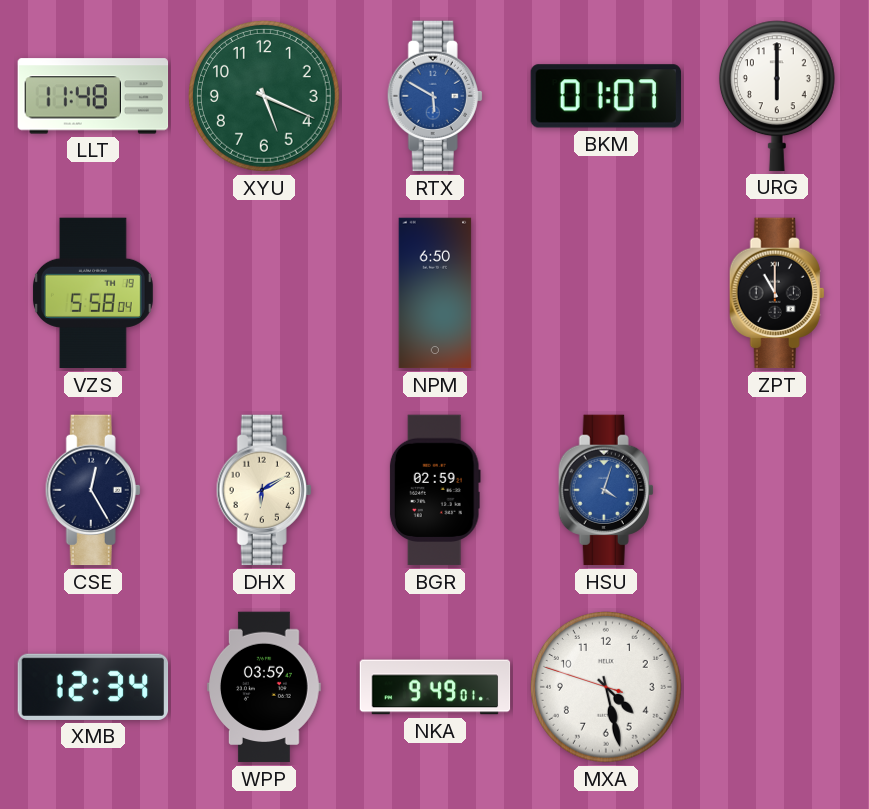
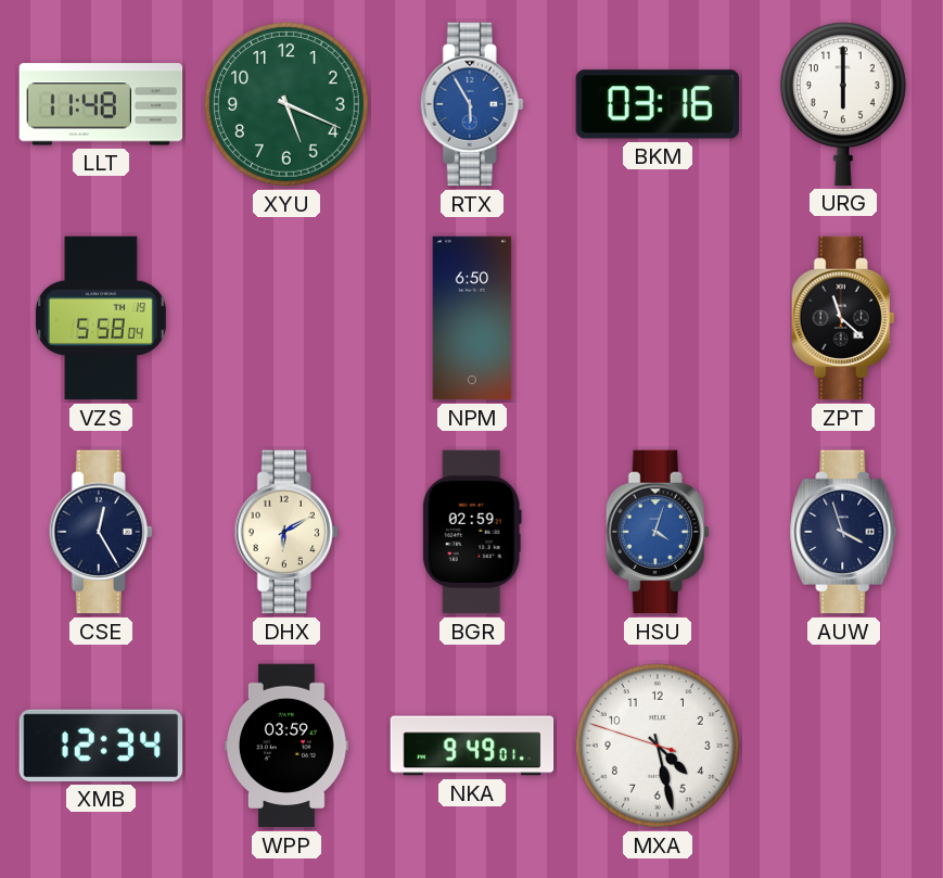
RTX: 5:50 -> 5:55
BKM: 01:07 -> 03:16
ZPT: 11:00 -> 11:22
AUW: none -> 3:57
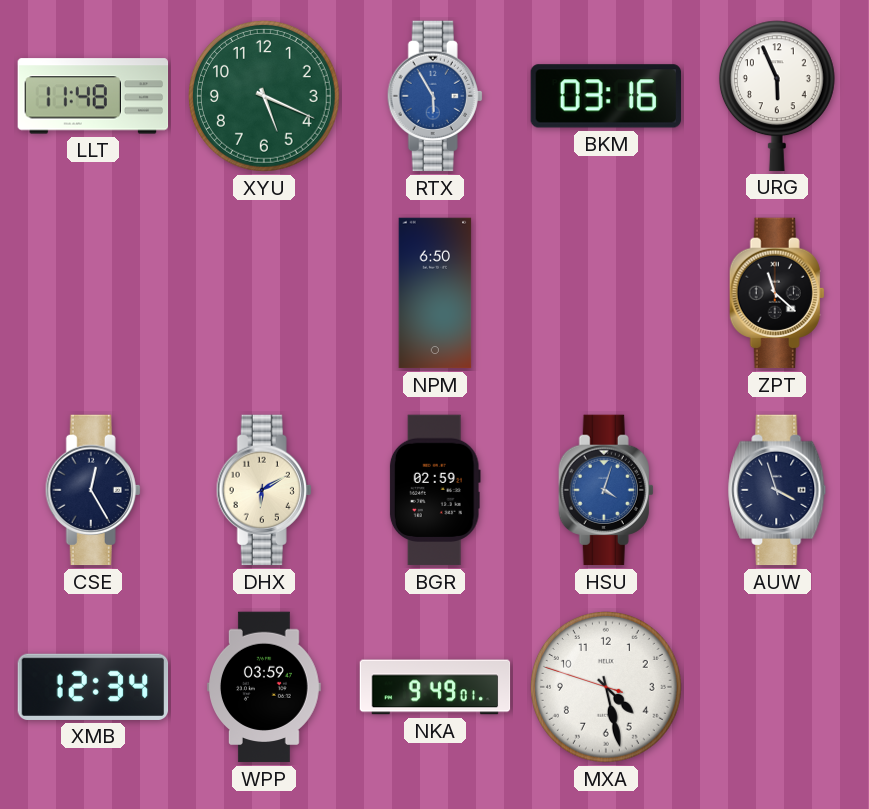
URG: 6:00 -> 5:56
VZS: 5:58 -> none
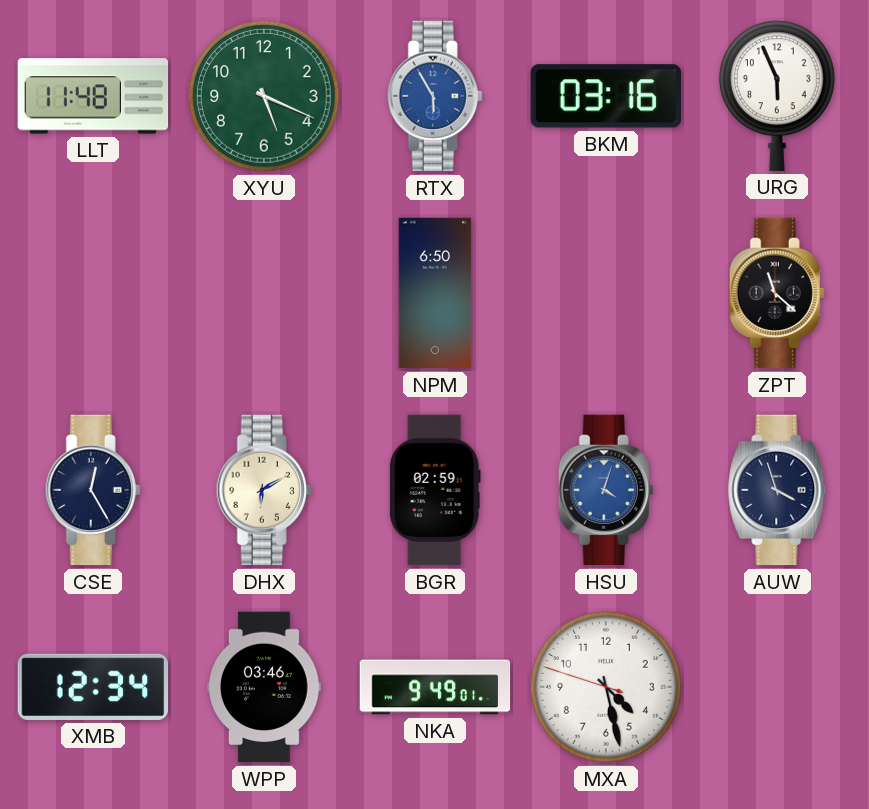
WPP: 03:59 -> 03:46
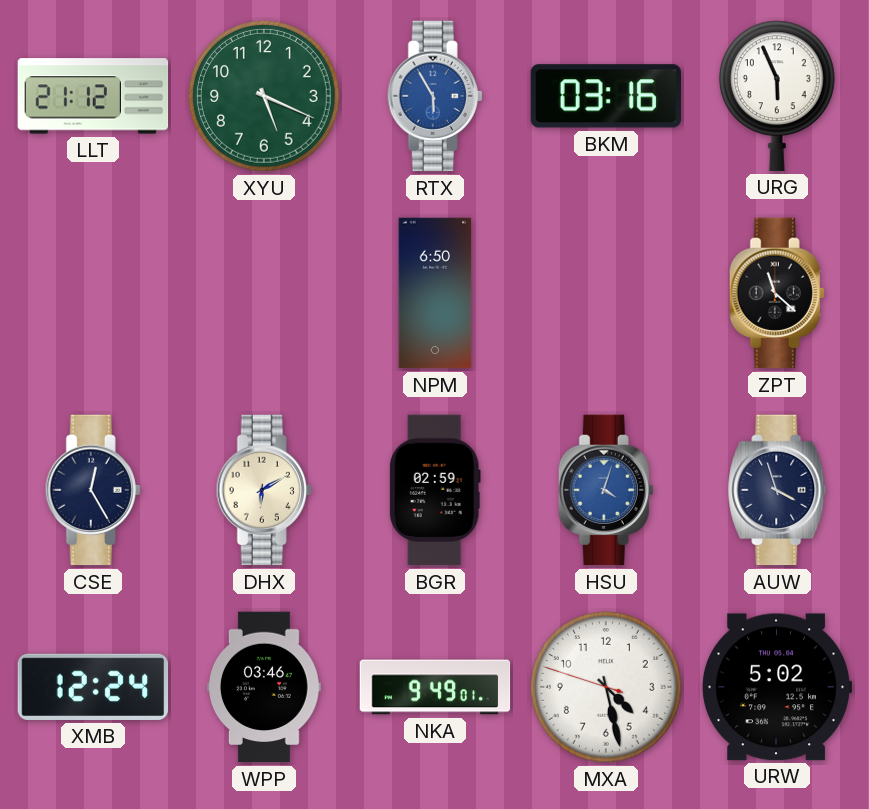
LLT: 11:48 -> 21:12
XMB: 12:34 -> 12:24
URW: none -> 5:02
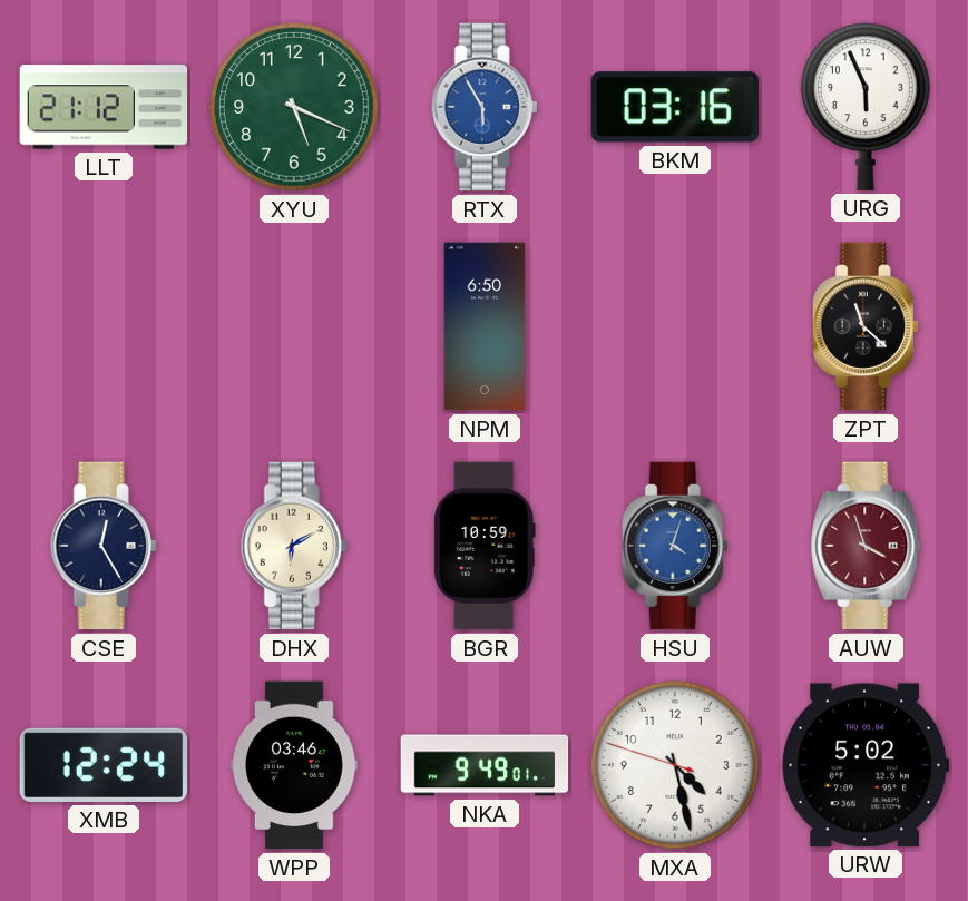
BGR: 02:59 -> 10:59
AUW dial: navy -> burgundy
